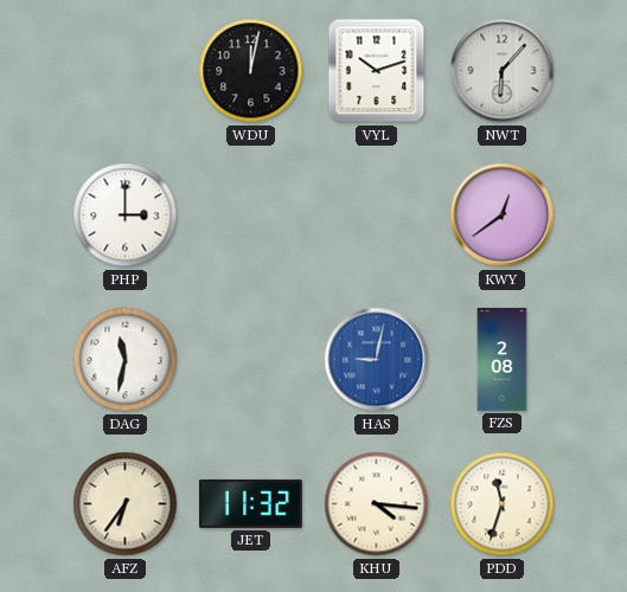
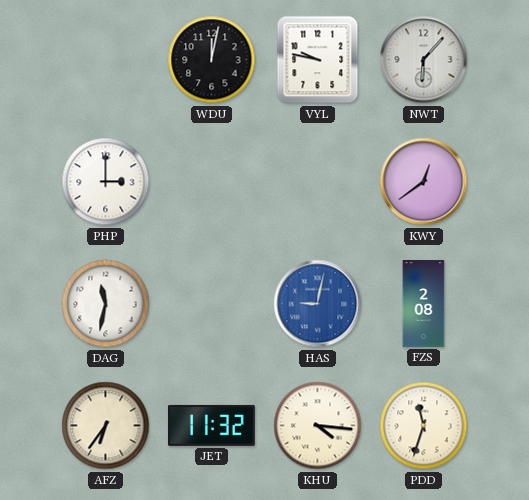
VYL: 10:12 -> 9:47
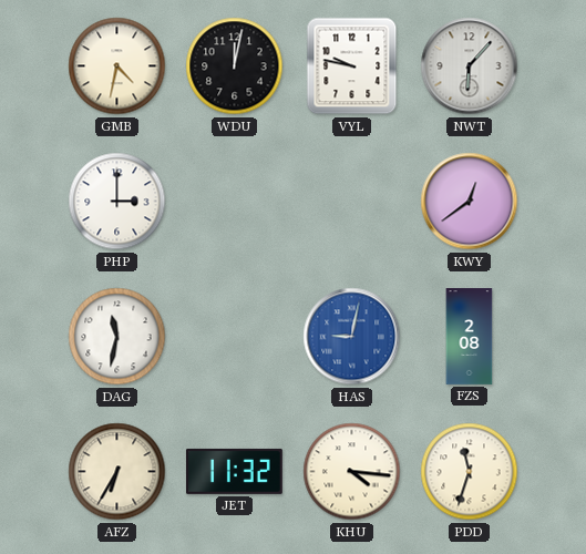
GMB: none -> 4:32
AFZ: 6:36 -> 6:35
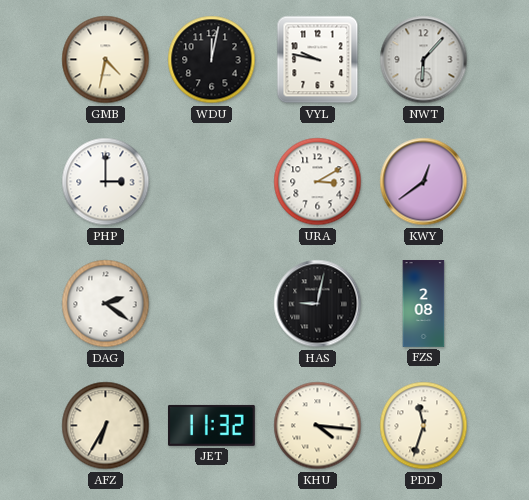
URA: none -> 3:10
DAG: 11:32 -> 2:21
HAS dial: blue -> black
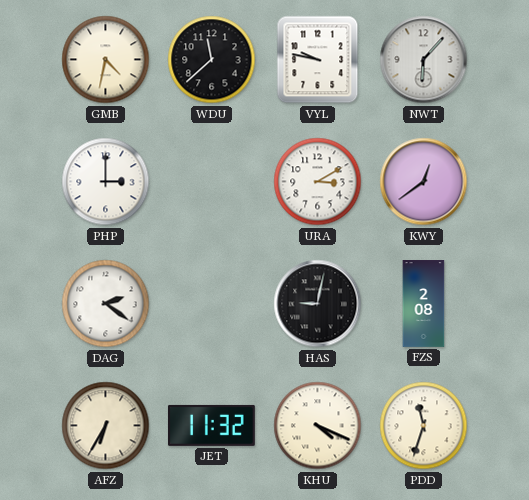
WDU: 12:02 -> 11:38
KHU: 4:16 -> 4:19
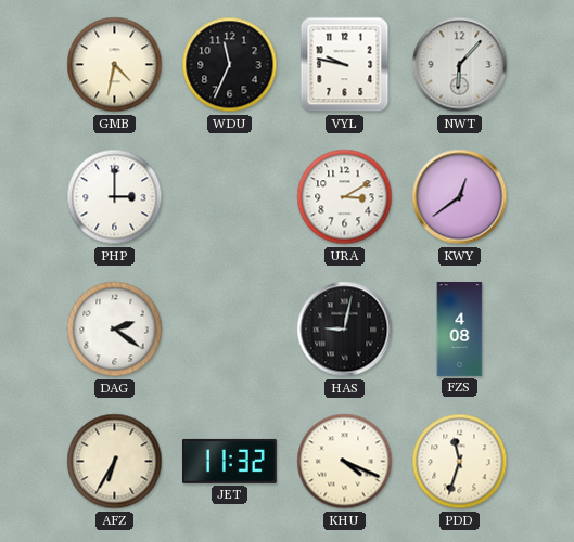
WDU: 11:38 -> 11:34
FZS: 2:08 -> 4:08
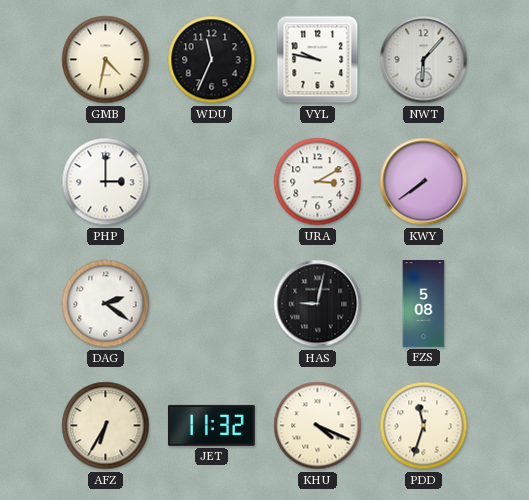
KWY: 12:39 -> 7:39
FZS: 4:08 -> 5:08
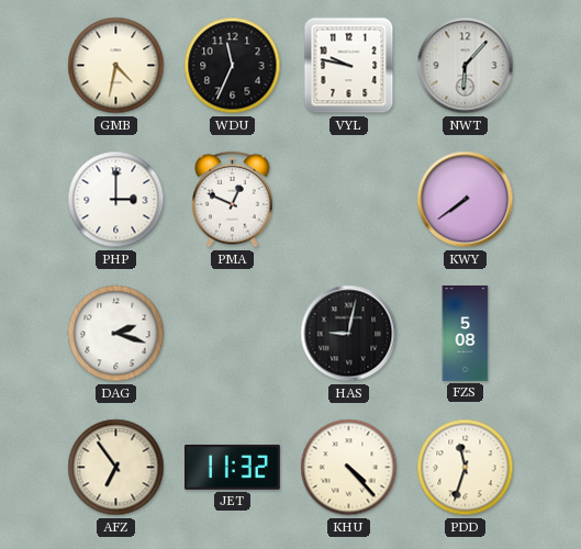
PMA: none -> 12:49
URA: 3:10 -> none
DAG: 2:21 -> 2:18
AFZ: 6:35 -> 6:54
KHU: 4:19 -> 4:23
